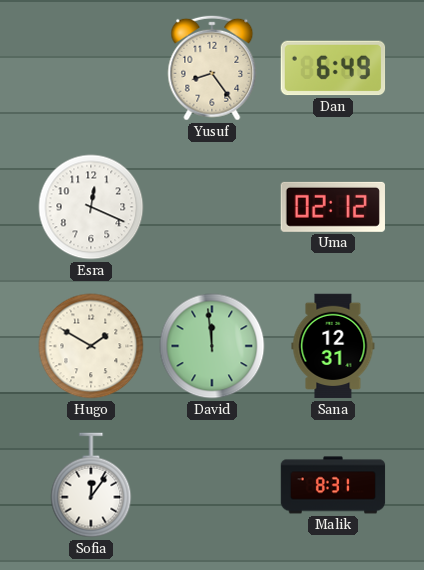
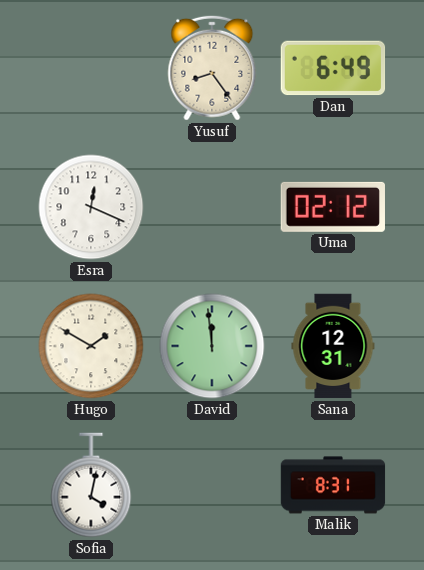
Sofia: 12:06 -> 4:02
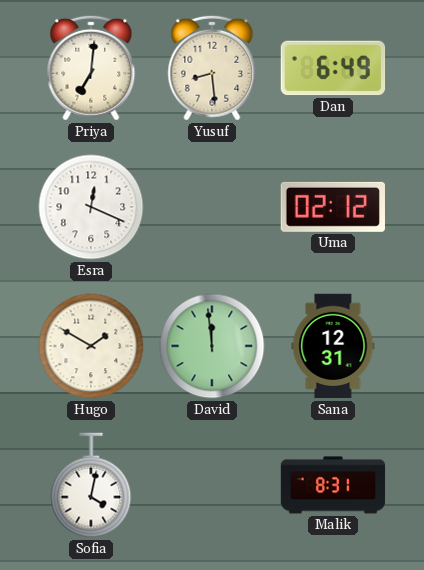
Priya: none -> 7:01
Yusuf: 8:24 -> 8:29
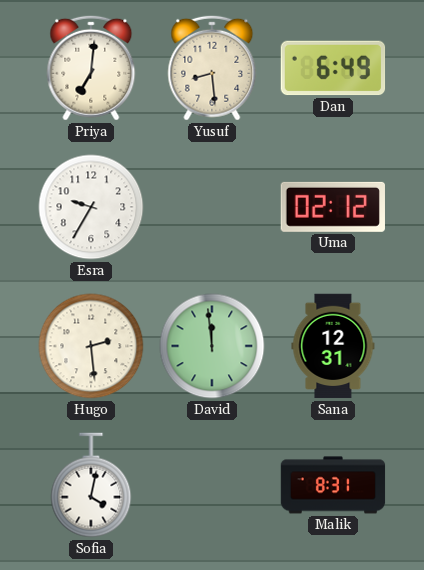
Esra: 12:19 -> 9:35
Hugo: 1:50 -> 2:29
